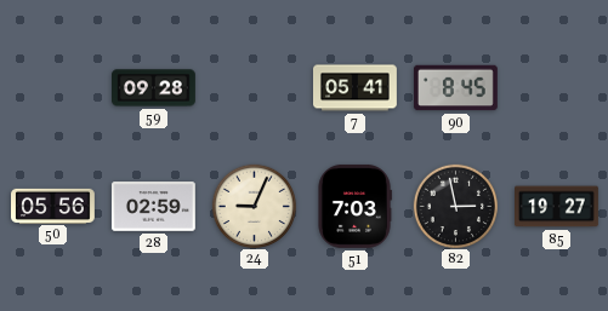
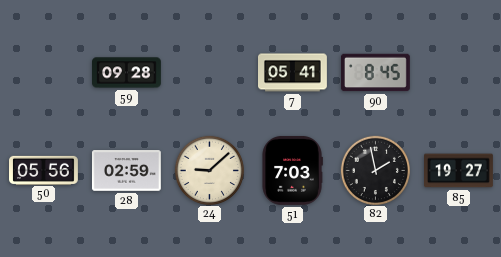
24: 9:04 -> 9:08
82: 2:58 -> 1:58
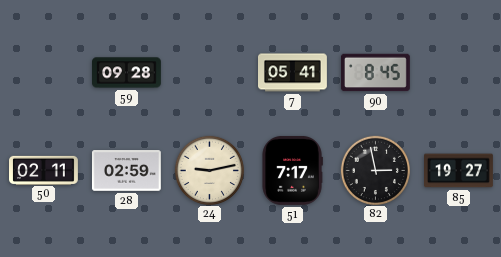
50: 05:56 -> 02:11
24: 9:08 -> 9:13
51: 7:03 -> 7:17
82: 1:58 -> 2:58
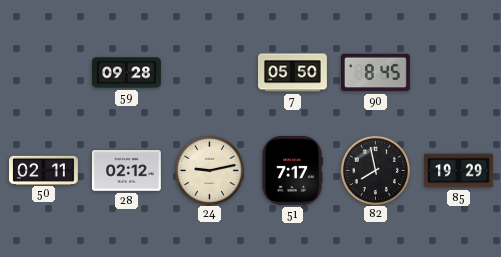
7: 05:41 -> 05:50
28: 02:59 -> 02:12
82: 2:58 -> 7:58
85: 19:27 -> 19:29
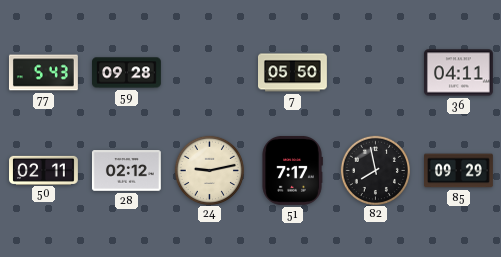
77: none -> 5:43
90: 8:45 -> none
36: none -> 04:11
85: 19:29 -> 09:29
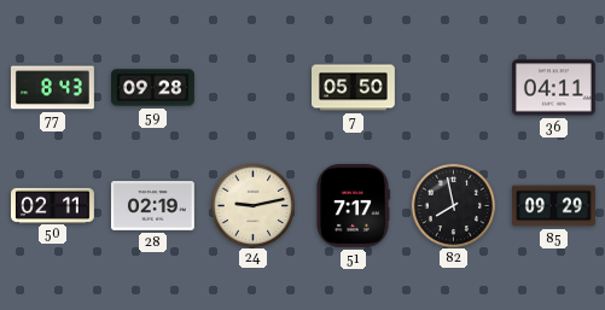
77: 5:43 -> 8:43
28: 02:12 -> 02:19
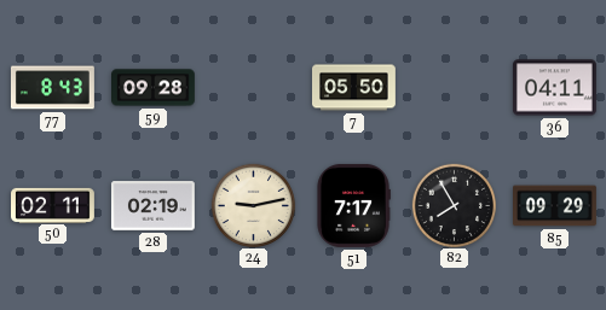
82: 7:58 -> 7:55
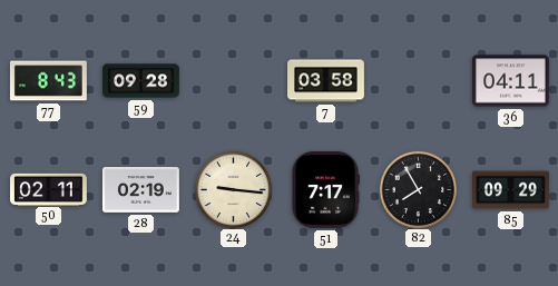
7: 05:50 -> 03:58
24: 9:13 -> 9:16
